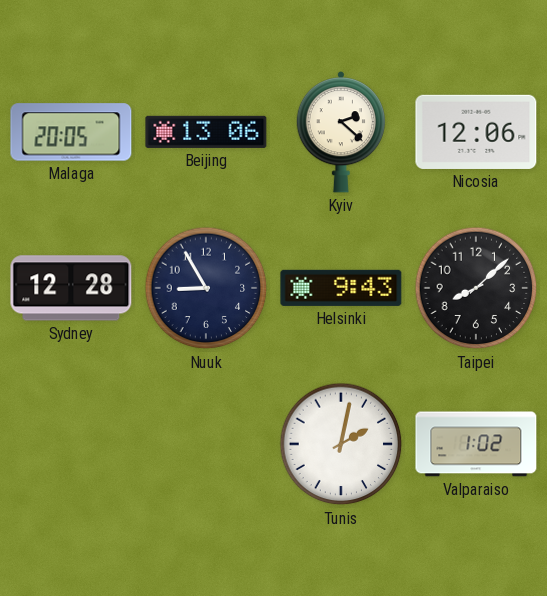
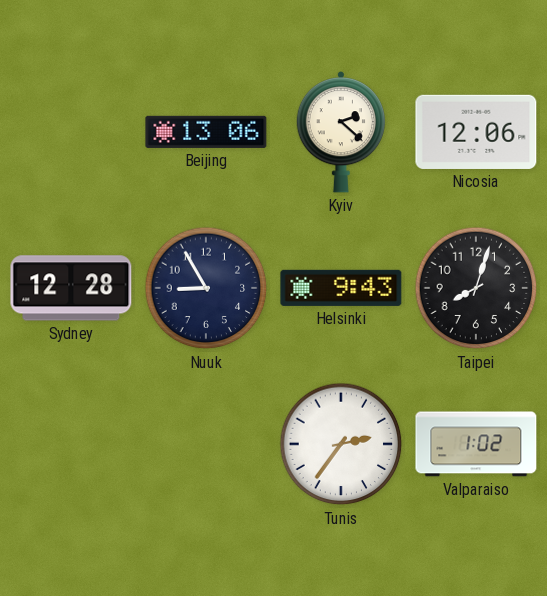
Malaga: 20:05 -> none
Taipei: 8:08 -> 8:03
Tunis: 2:02 -> 2:36
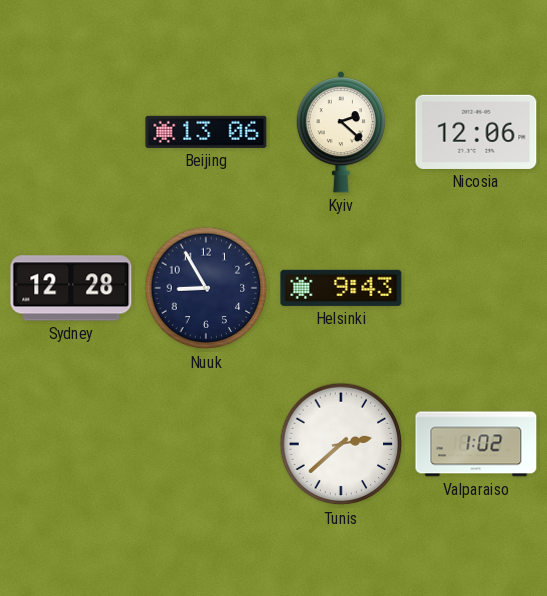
Taipei: 8:03 -> none
Tunis: 2:36 -> 2:38
